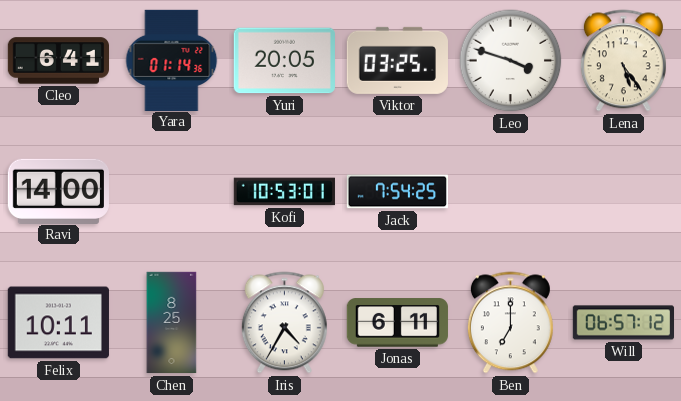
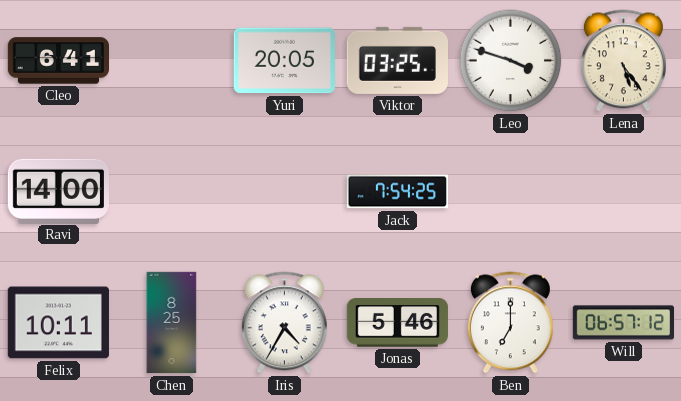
Yara: 01:14 -> none
Kofi: 10:53 -> none
Jonas: 6:11 -> 5:46
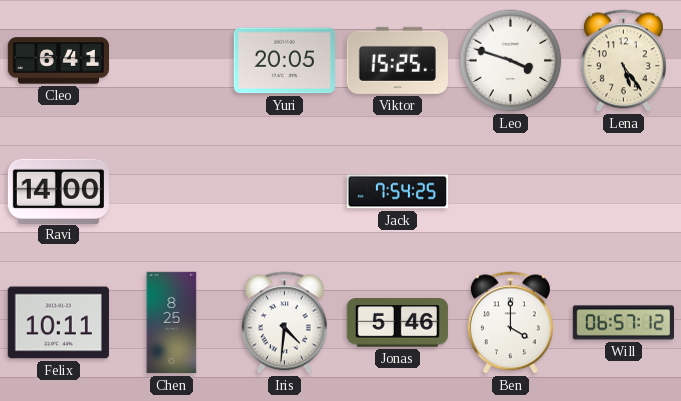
Viktor: 03:25 -> 15:25
Iris: 4:35 -> 4:31
Ben: 7:00 -> 4:00
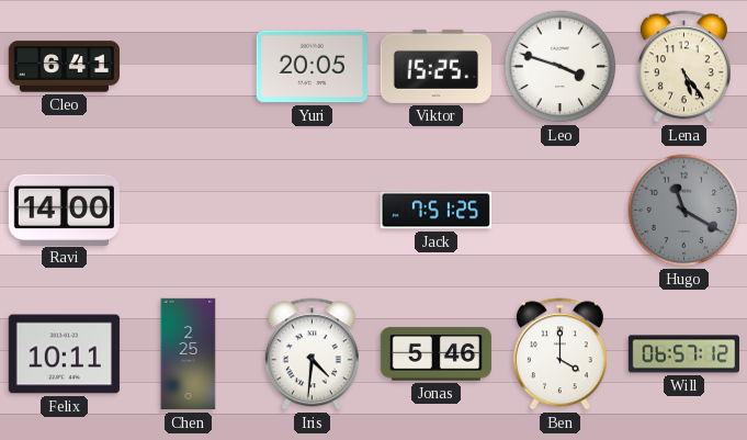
Jack: 7:54 -> 7:51
Hugo: none -> 11:20
Chen: 8:25 -> 2:25
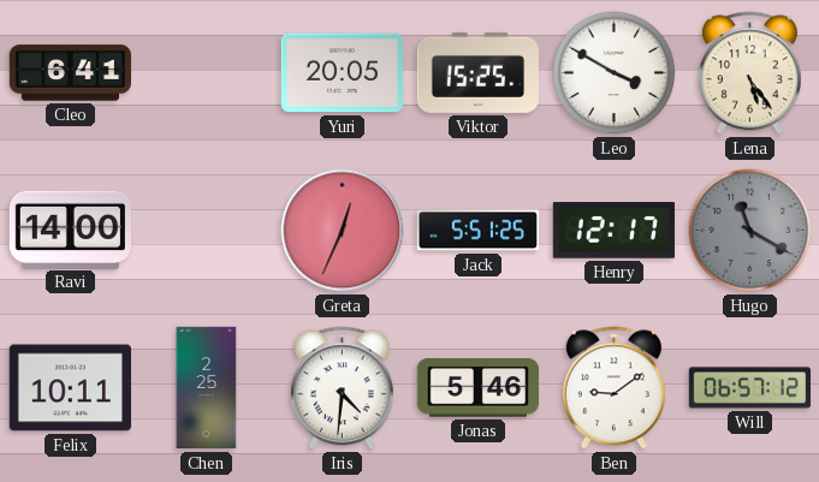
Leo: 3:48 -> 3:50
Greta: none -> 12:34
Jack: 7:51 -> 5:51
Henry: none -> 12:17
Ben: 4:00 -> 9:09
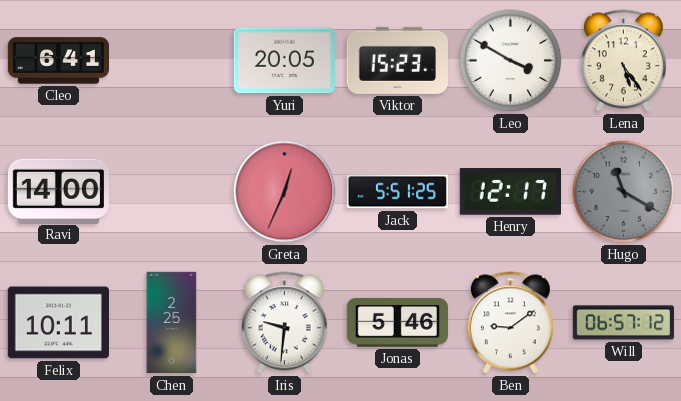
Viktor: 15:25 -> 15:23
Iris: 4:31 -> 9:31
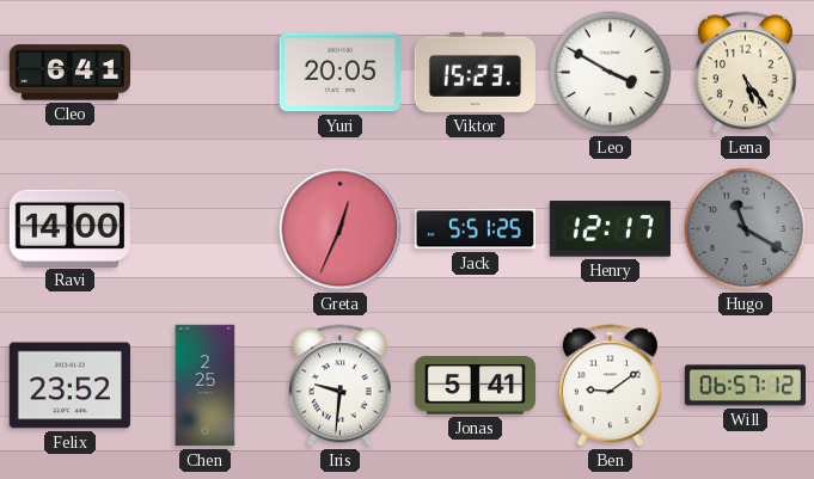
Felix: 10:11 -> 23:52
Jonas: 5:46 -> 5:41
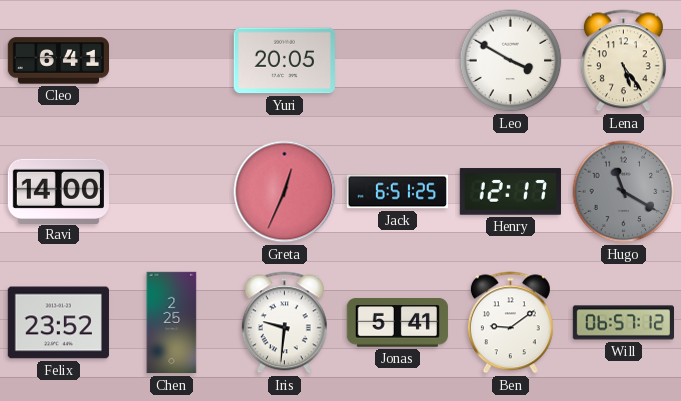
Viktor: 15:23 -> none
Jack: 5:51 -> 6:51
